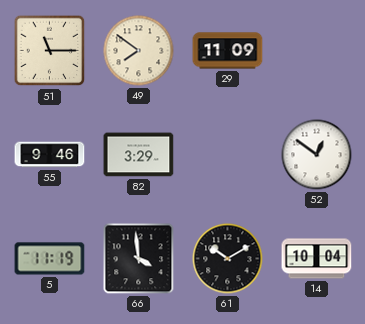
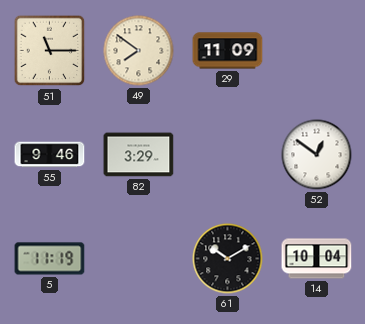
66: 3:59 -> none
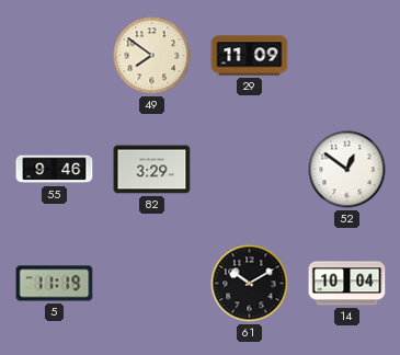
51: 11:15 -> none
